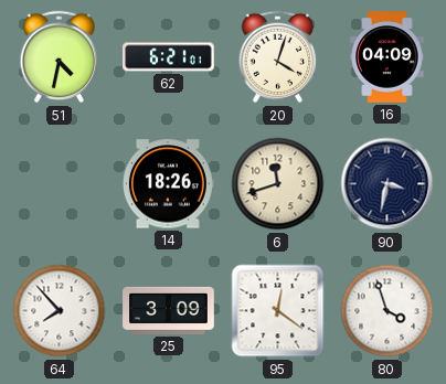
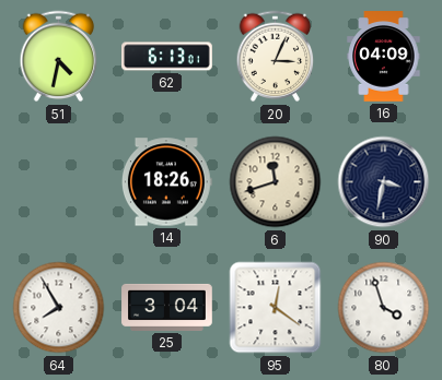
62: 6:21 -> 6:13
20: 4:03 -> 3:04
64: 7:53 -> 7:55
25: 3:09 -> 3:04
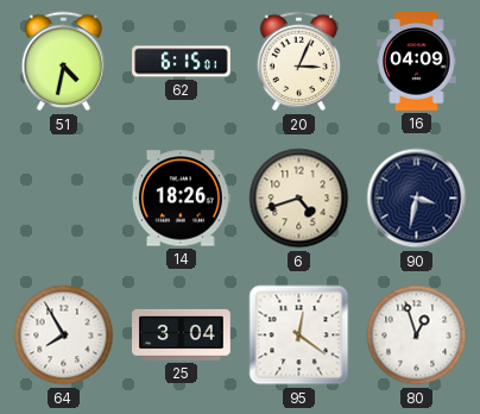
62: 6:13 -> 6:15
6: 11:42 -> 4:42
80: 3:57 -> 12:57
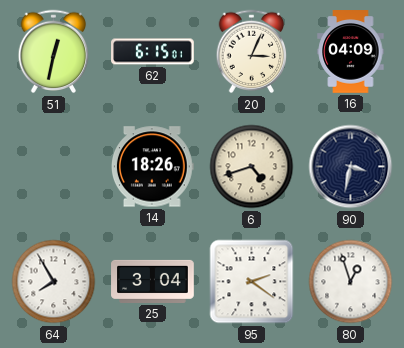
51: 4:32 -> 12:32
95: 12:21 -> 2:21
